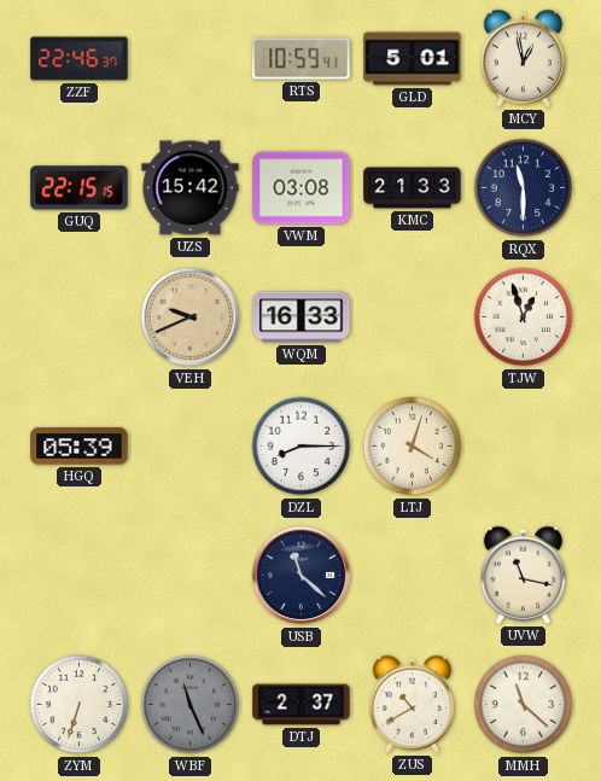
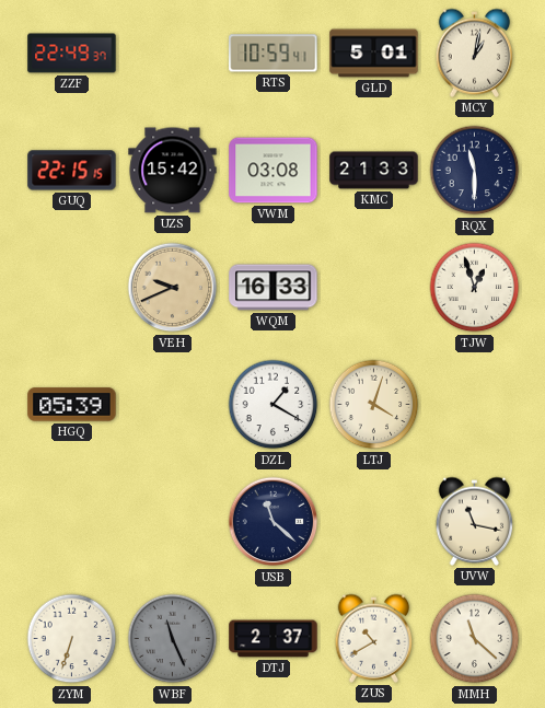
ZZF: 22:46 -> 22:49
MCY: 12:58 -> 1:02
DZL: 8:15 -> 1:20
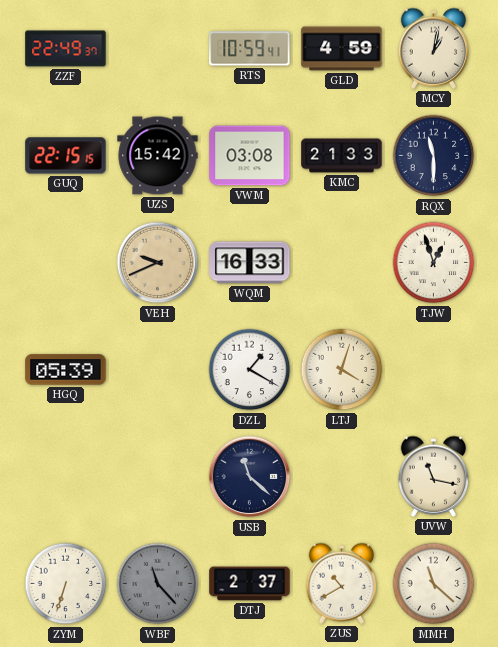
GLD: 5:01 -> 4:59
WBF: 11:26 -> 11:23
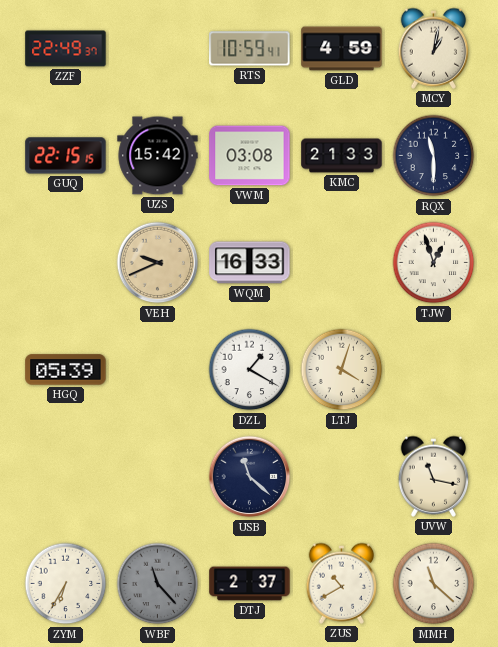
ZYM: 6:33 -> 6:35
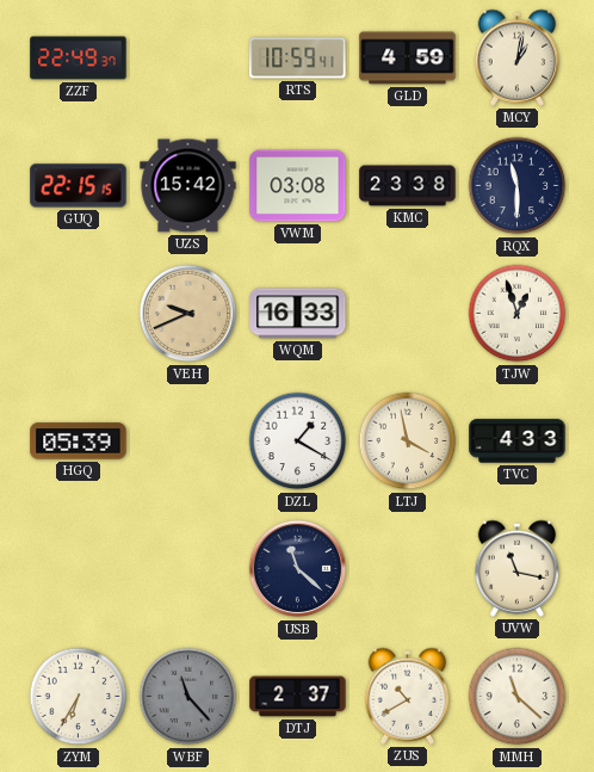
KMC: 21:33 -> 23:38
LTJ: 4:03 -> 3:58
TVC: none -> 4:33
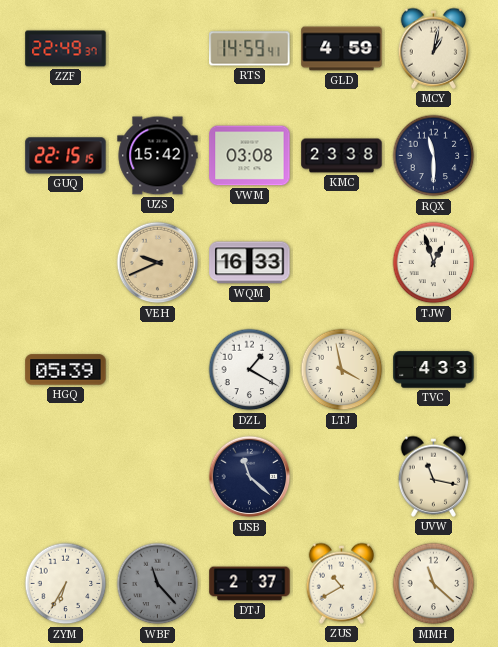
RTS: 10:59 -> 14:59
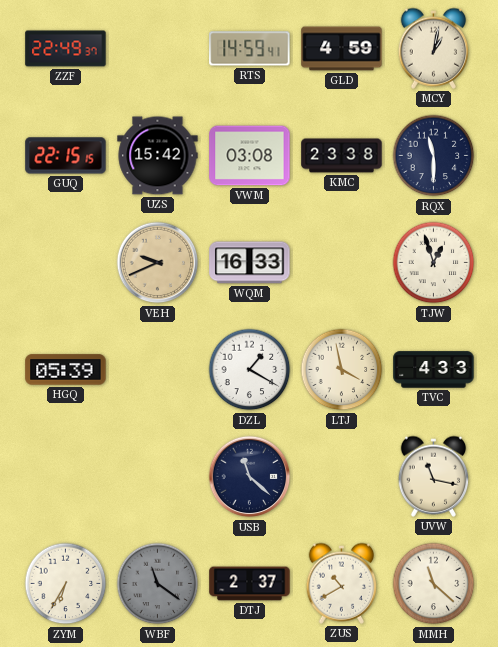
WBF: 11:23 -> 11:21
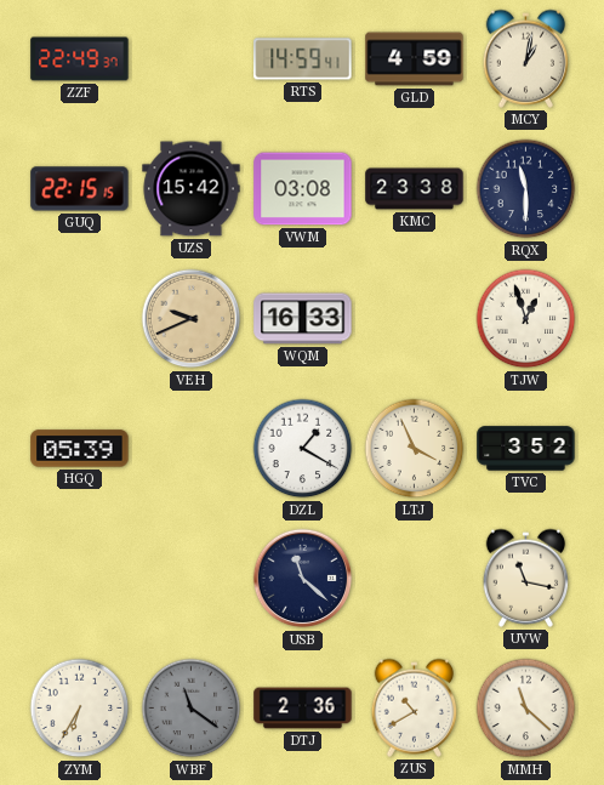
LTJ: 3:58 -> 3:56
TVC: 4:33 -> 3:52
DTJ: 2:37 -> 2:36
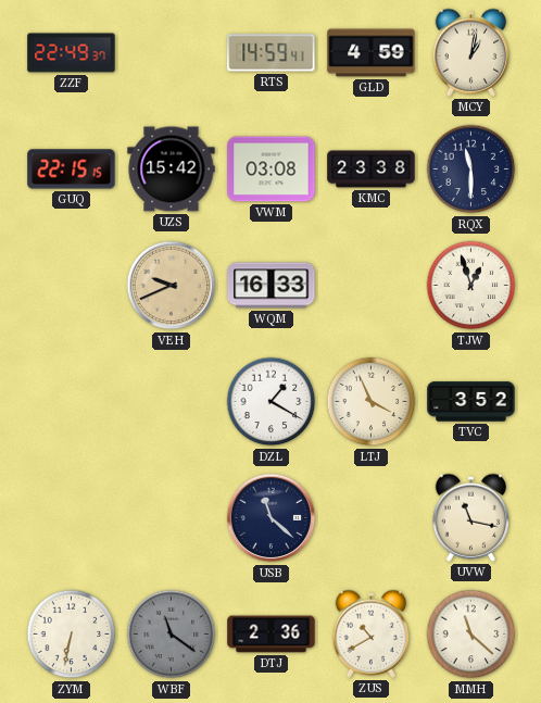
HGQ: 05:39 -> none
ZYM: 6:35 -> 6:32
